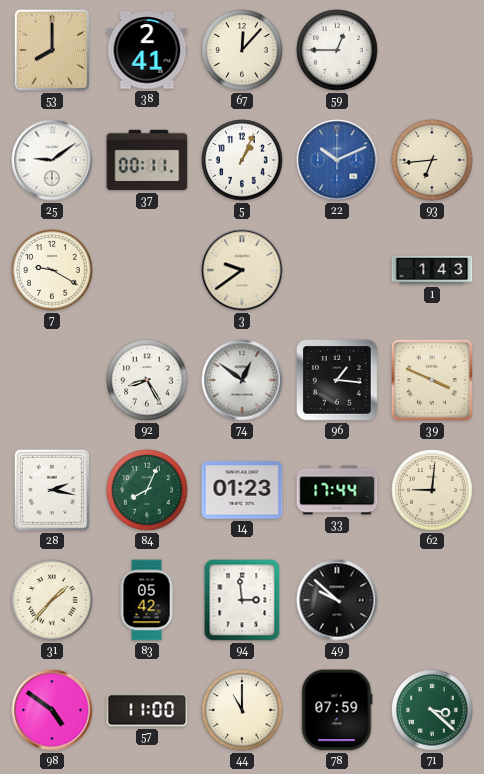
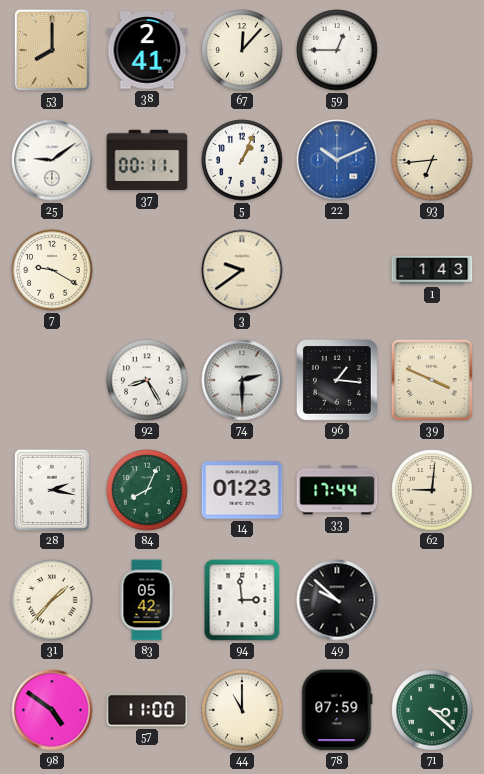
74: 12:51 -> 2:30
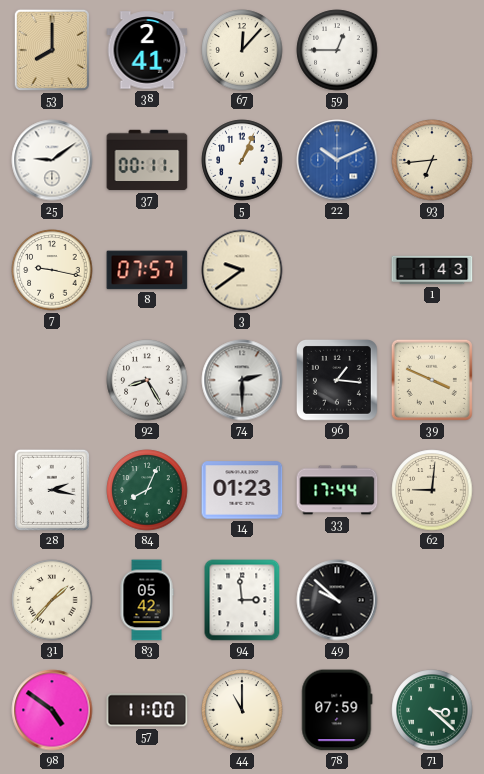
7: 9:20 -> 9:17
8: none -> 07:57
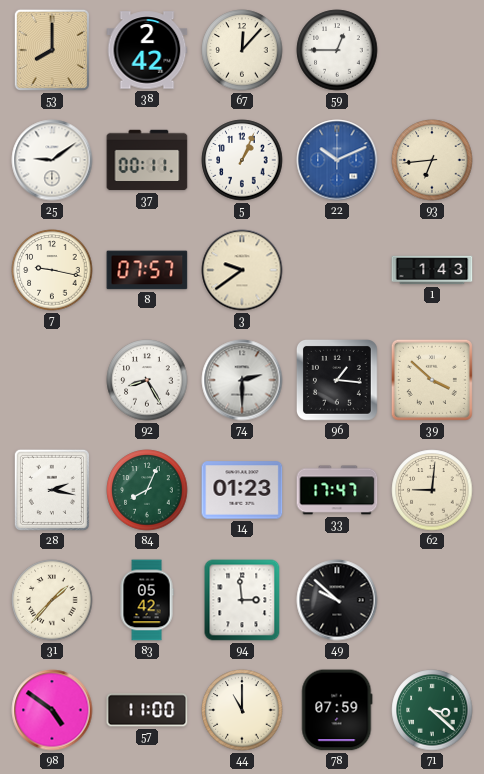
38: 2:41 -> 2:42
39: 3:49 -> 3:52
33: 17:44 -> 17:47
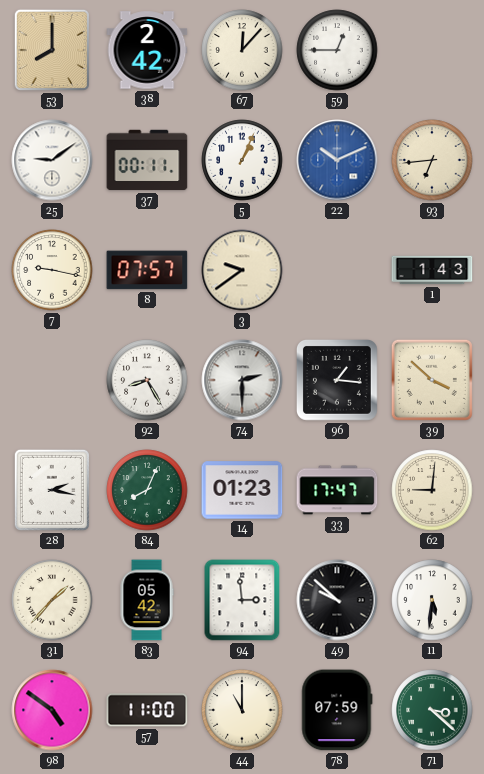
11: none -> 5:31
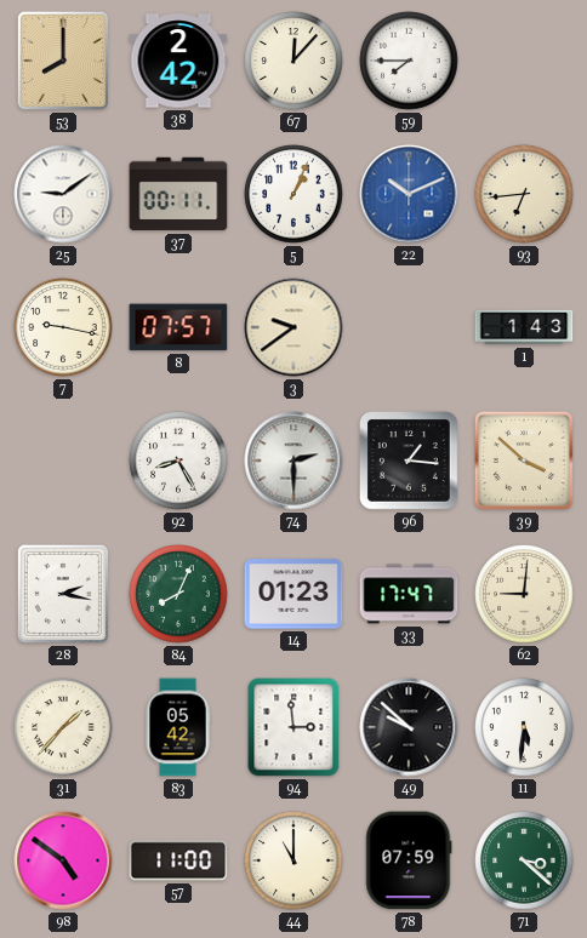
59: 12:45 -> 7:45
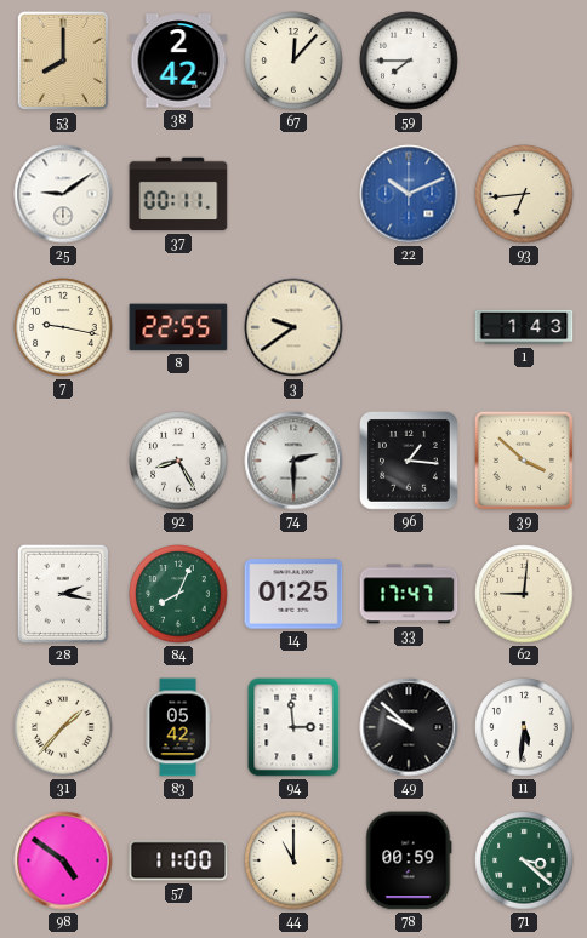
5: 1:04 -> none
8: 07:57 -> 22:55
14: 01:23 -> 01:25
78: 07:59 -> 00:59
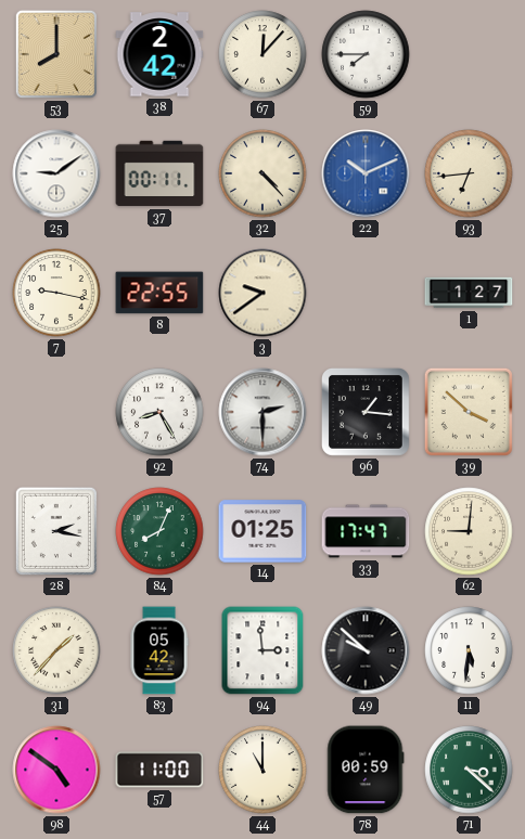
32: none -> 4:23
1: 1:43 -> 1:27
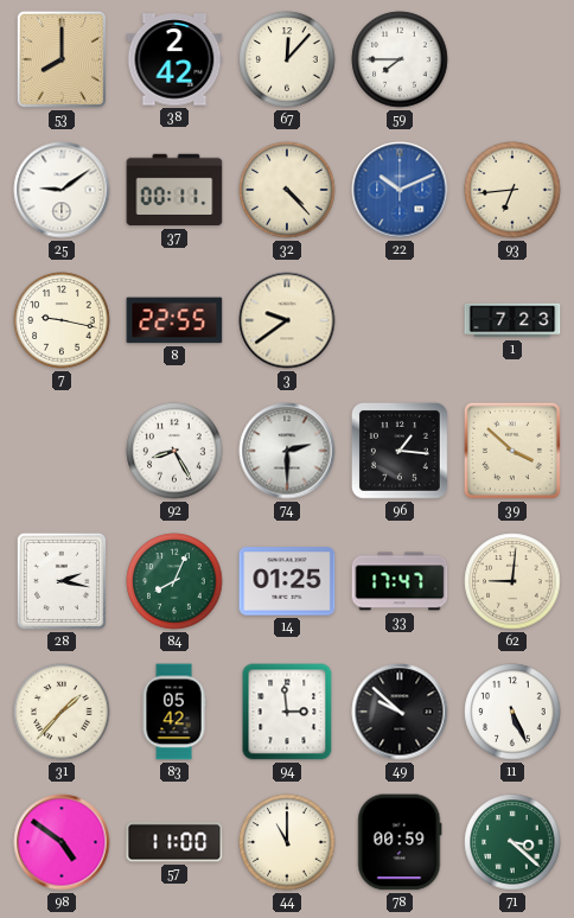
1: 1:27 -> 7:23
11: 5:31 -> 5:26
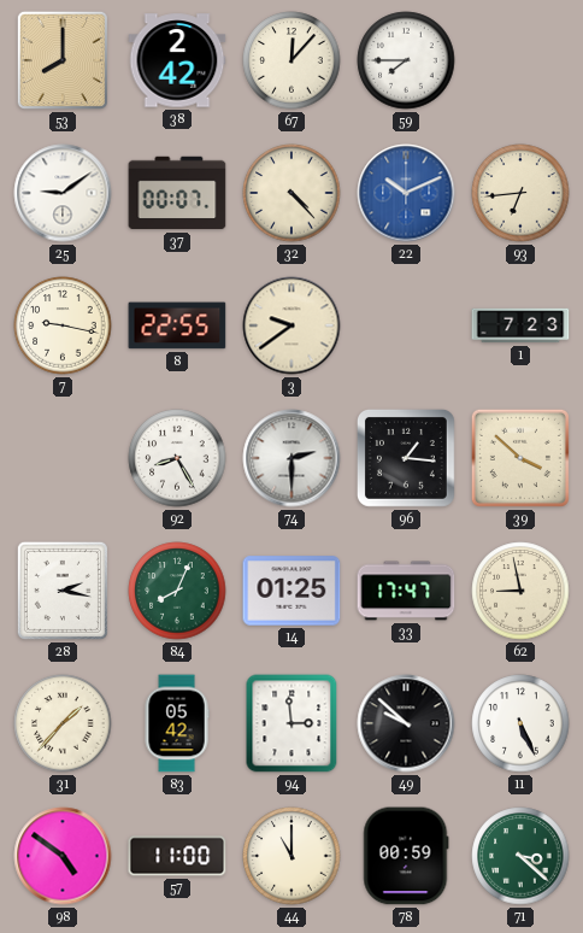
37: 00:11 -> 00:07
62: 9:01 -> 8:58
